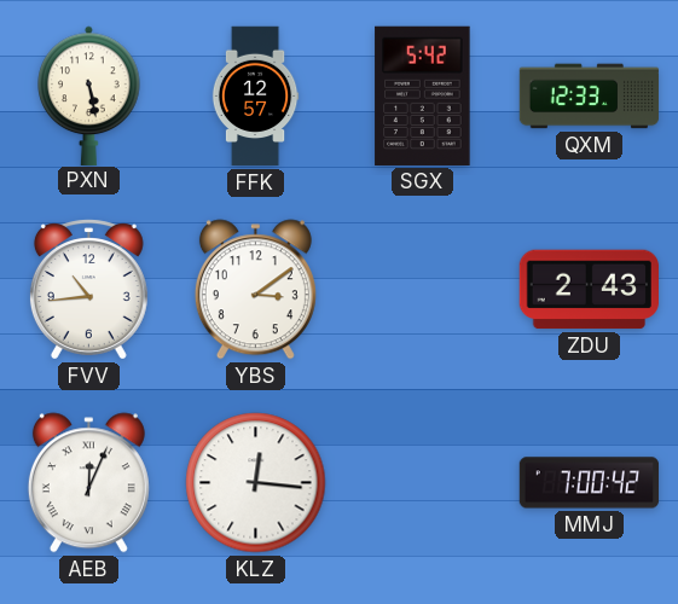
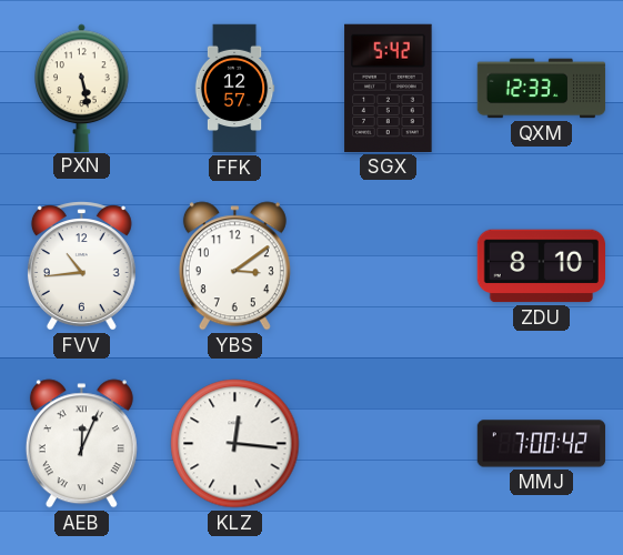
ZDU: 2:43 -> 8:10
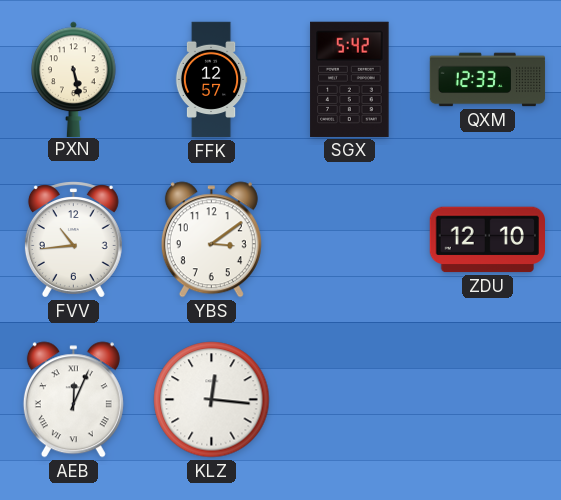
ZDU: 8:10 -> 12:10
MMJ: 7:00 -> none
